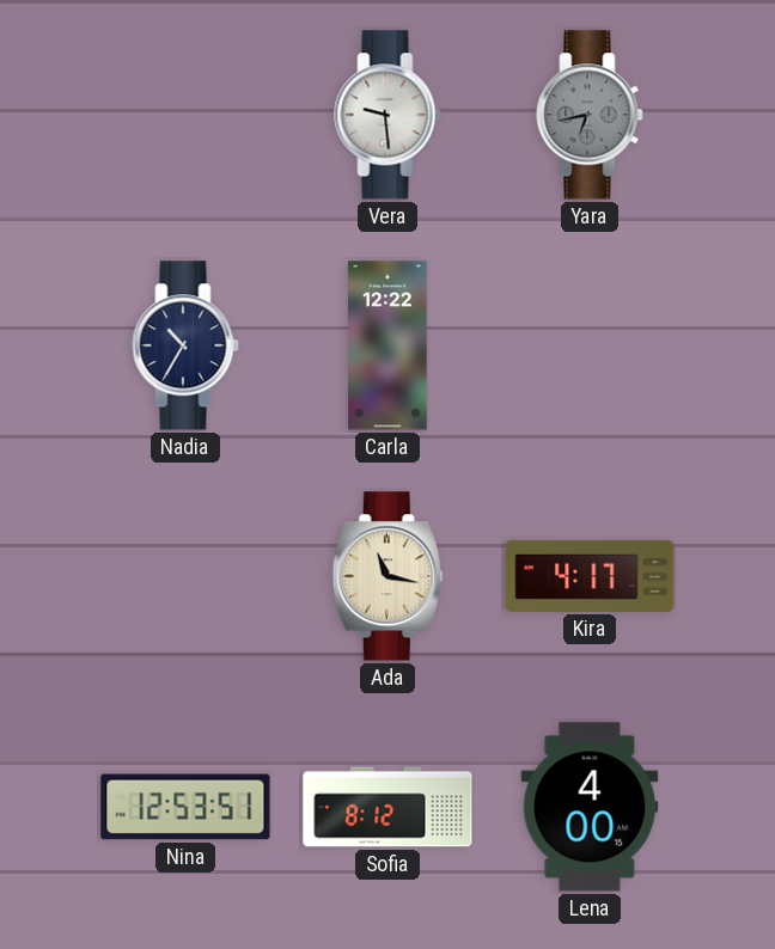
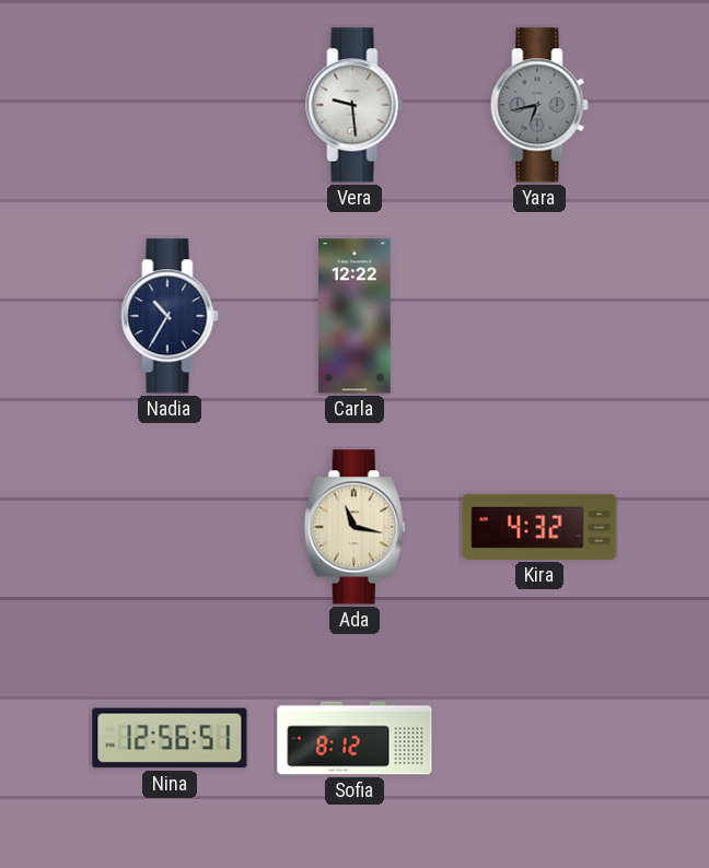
Kira: 4:17 -> 4:32
Nina: 12:53 -> 12:56
Lena: 4:00 -> none
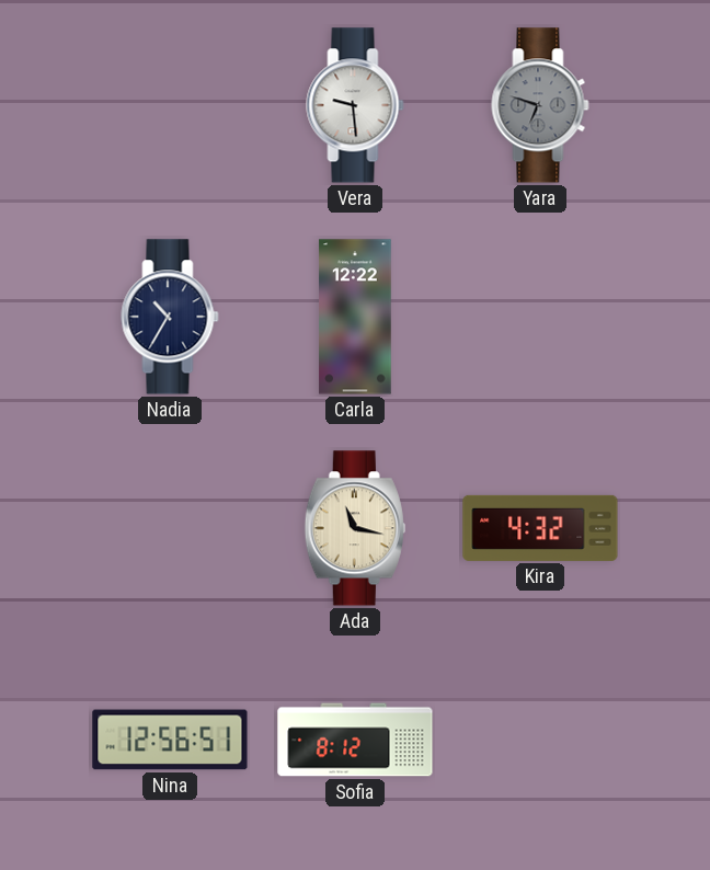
Yara: 6:43 -> 6:48
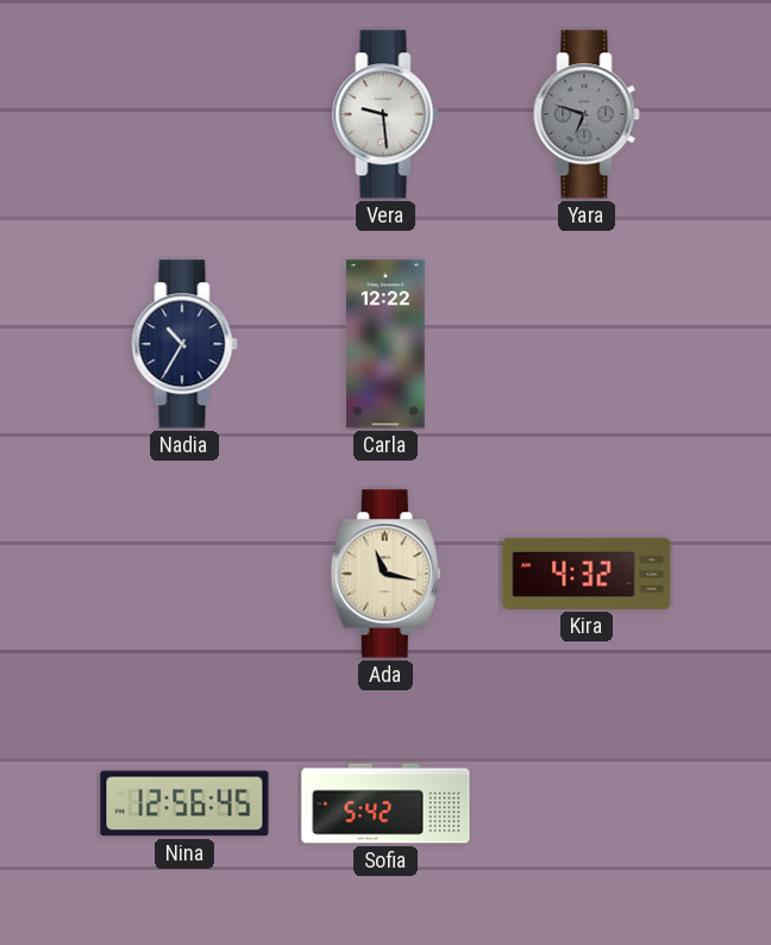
Nina: 12:56:51 -> 12:56:45
Sofia: 8:12 -> 5:42
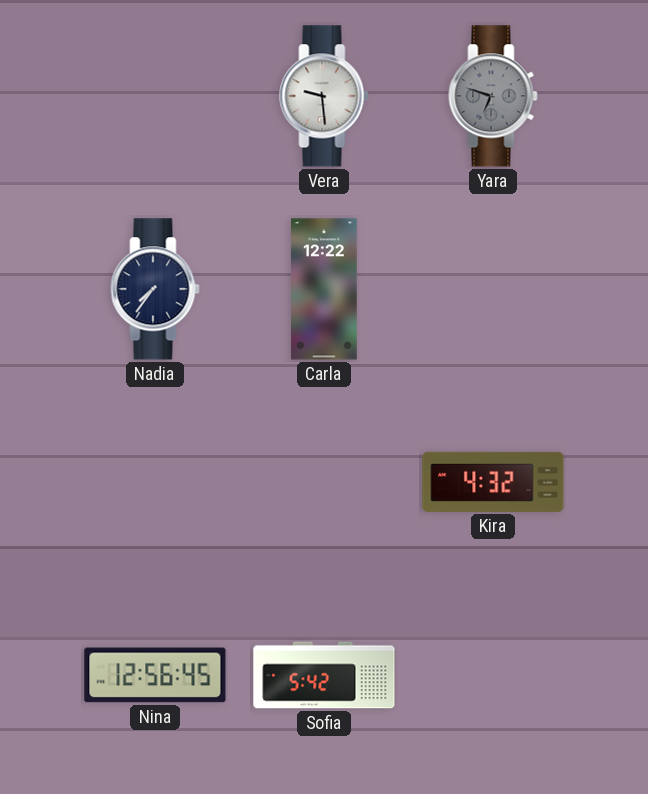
Nadia: 10:35 -> 7:36
Ada: 11:17 -> none
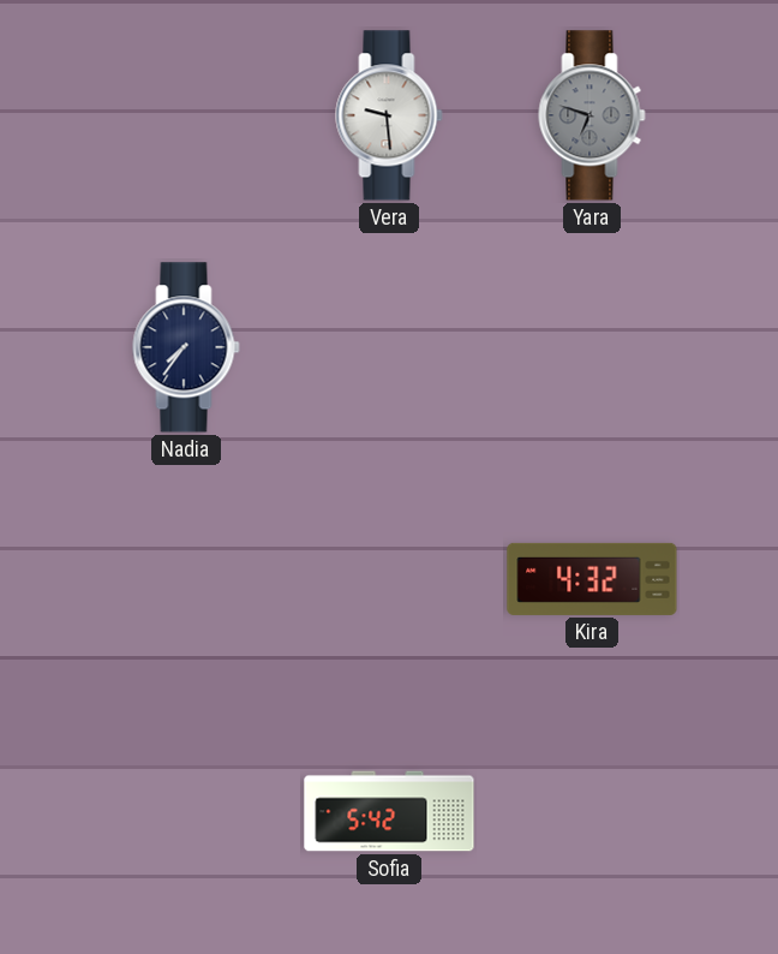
Carla: 12:22 -> none
Nina: 12:56 -> none
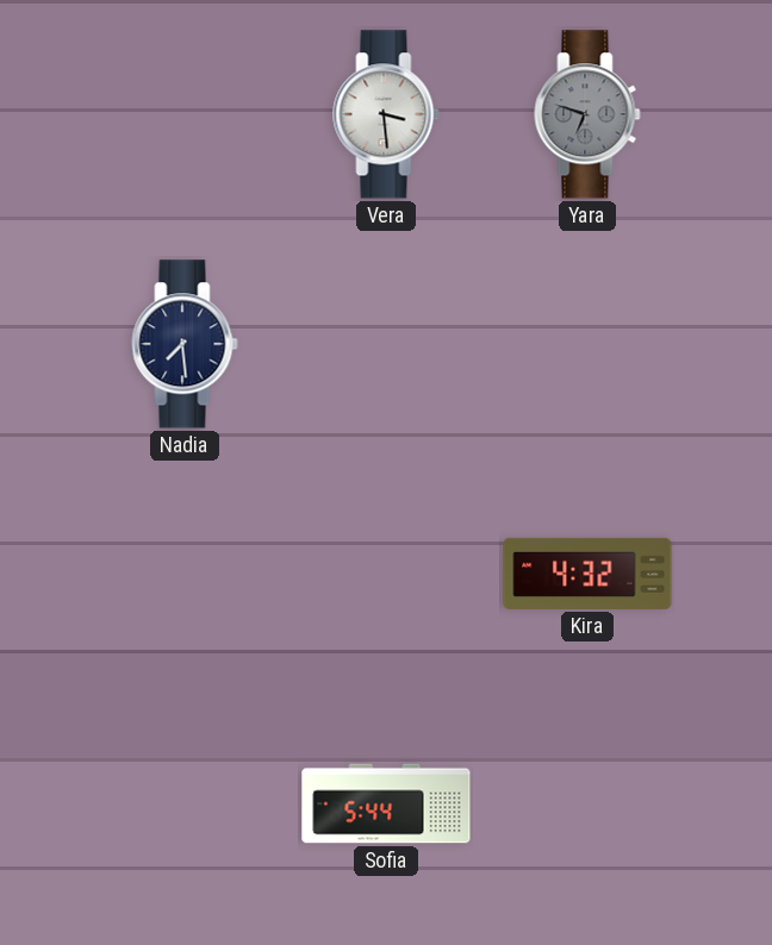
Vera: 9:29 -> 3:29
Nadia: 7:36 -> 7:29
Sofia: 5:42 -> 5:44
